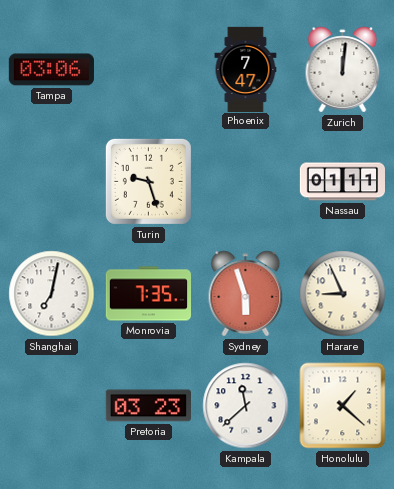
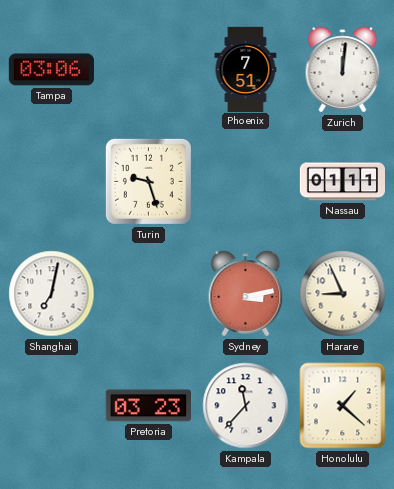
Phoenix: 7:47 -> 7:51
Monrovia: 7:35 -> none
Sydney: 5:57 -> 3:13
Kampala: 11:38 -> 11:37
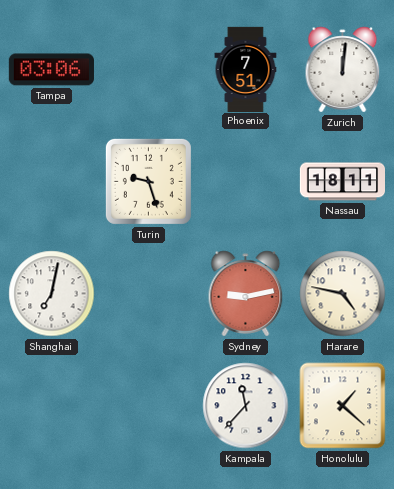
Nassau: 01:11 -> 18:11
Sydney: 3:13 -> 9:13
Harare: 8:56 -> 4:47
Pretoria: 03:23 -> none
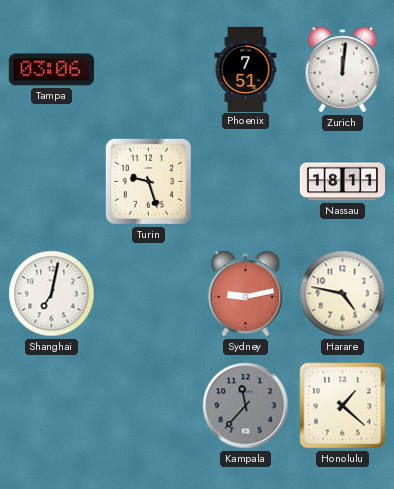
Kampala dial: white -> grey
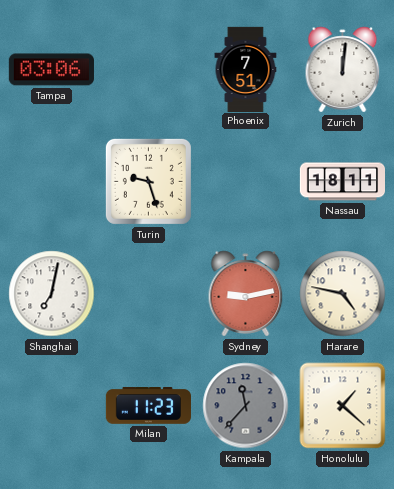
Milan: none -> 11:23
